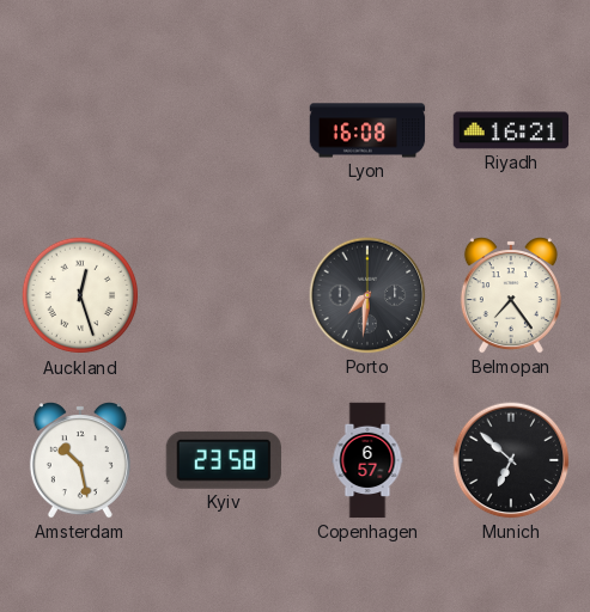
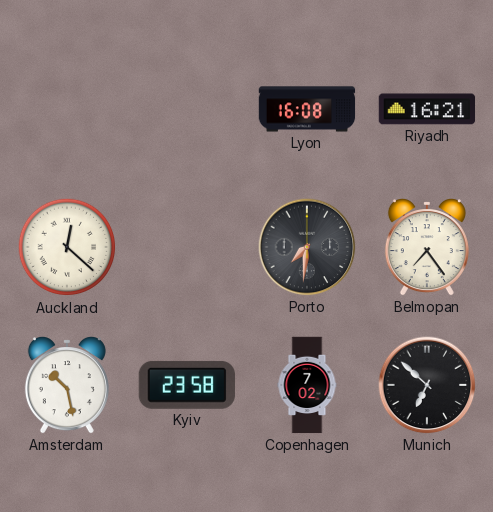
Auckland: 12:27 -> 12:22
Copenhagen: 6:57 -> 7:02
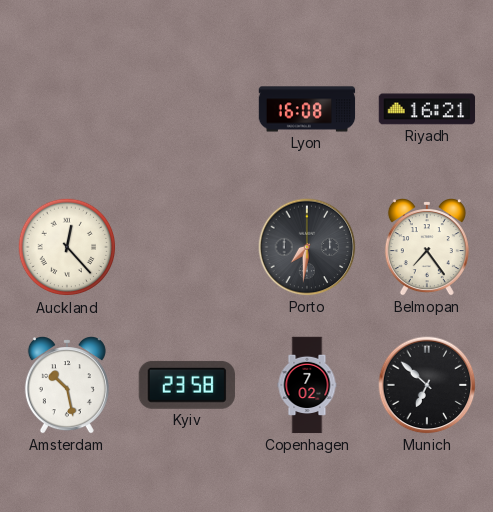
Auckland: 12:22 -> 12:23
